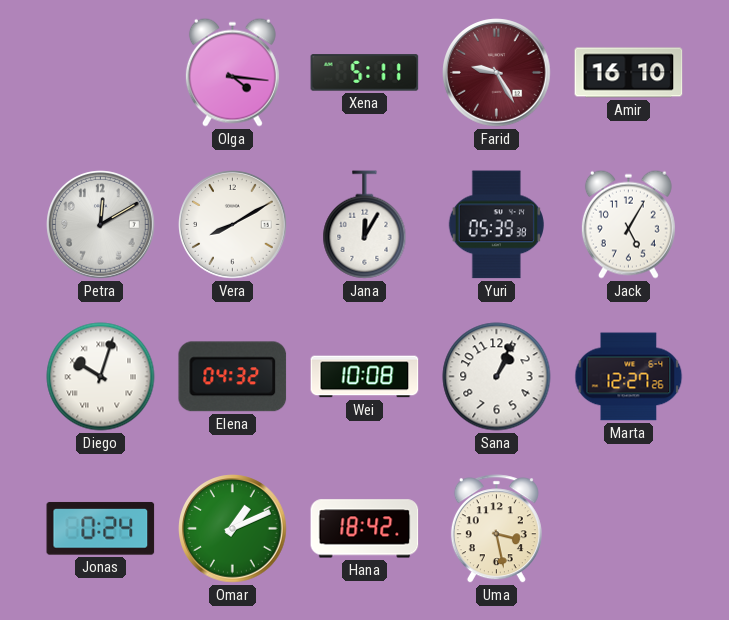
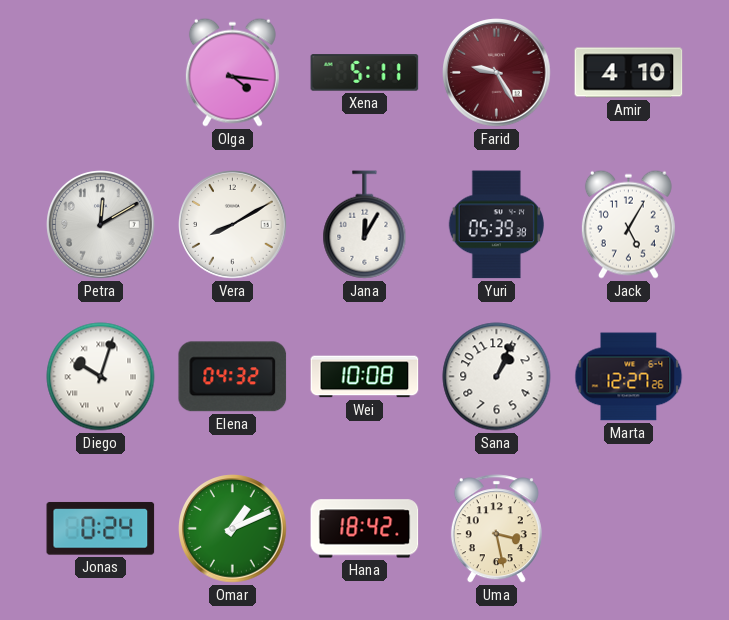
Amir: 16:10 -> 4:10
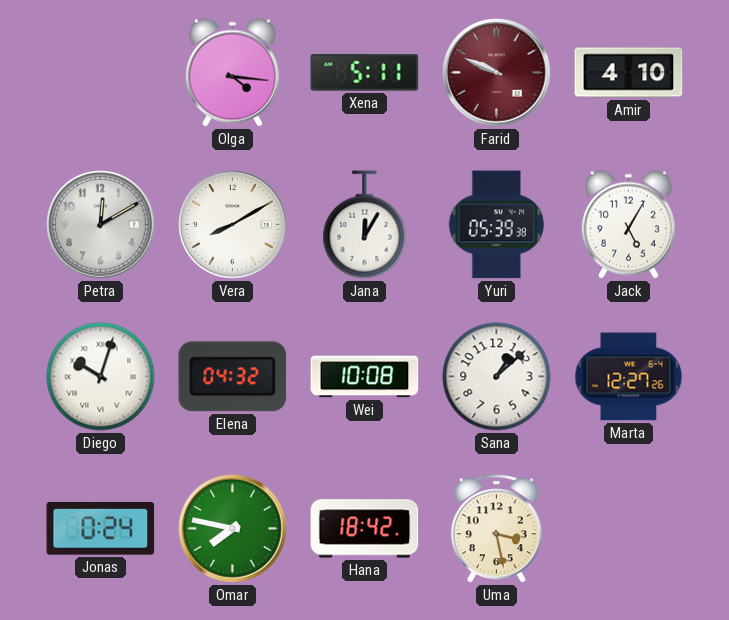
Farid: 9:25 -> 9:49
Sana: 1:04 -> 1:08
Omar: 1:11 -> 7:47
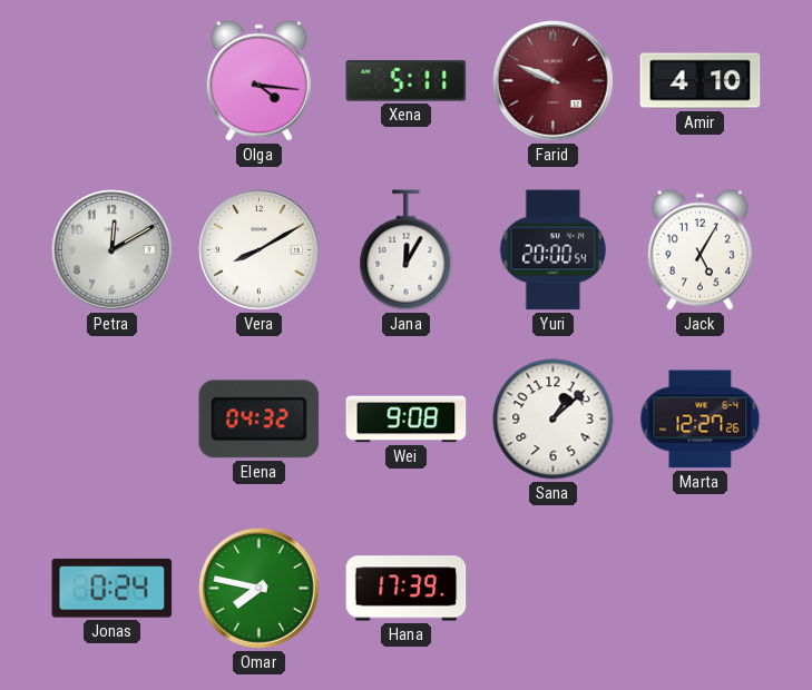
Yuri: 05:39 -> 20:00
Diego: 10:03 -> none
Wei: 10:08 -> 9:08
Hana: 18:42 -> 17:39
Uma: 3:28 -> none
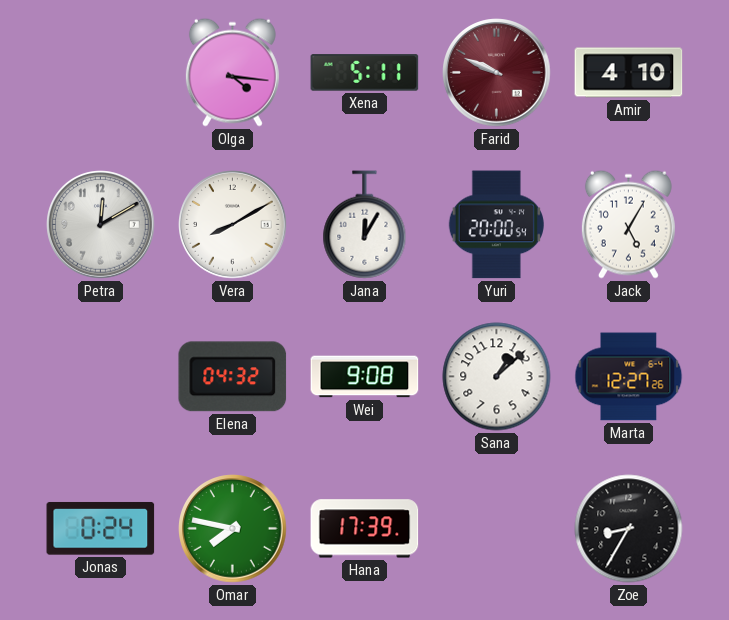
Zoe: none -> 8:35
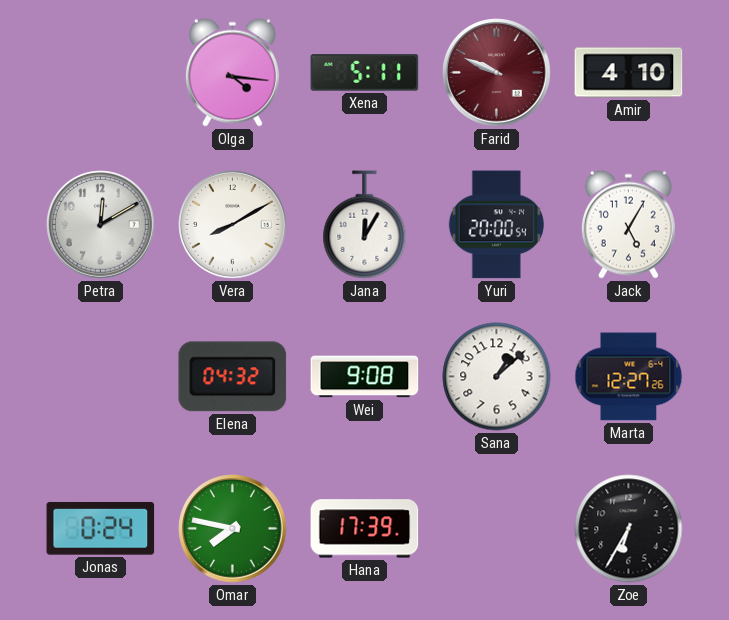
Zoe: 8:35 -> 6:35
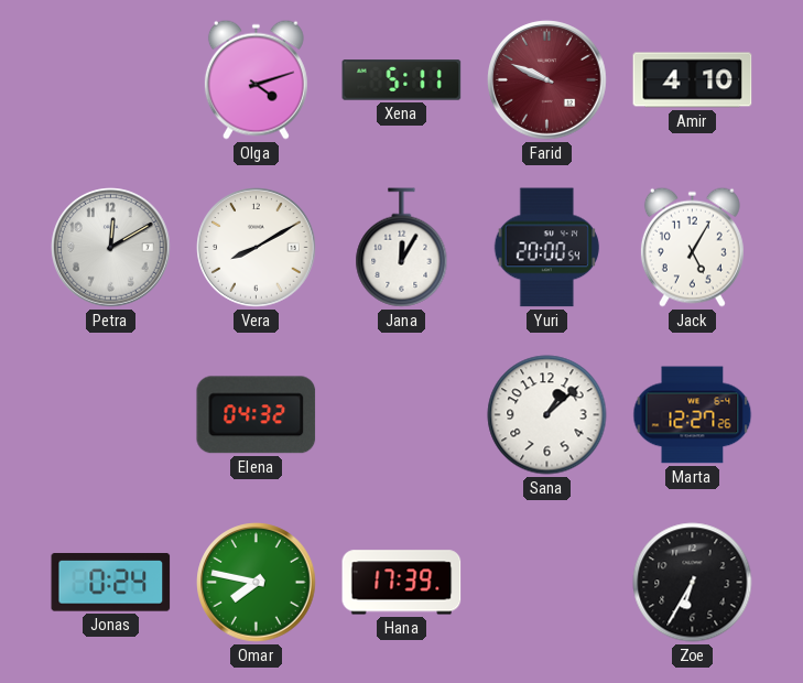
Olga: 4:16 -> 4:12
Wei: 9:08 -> none
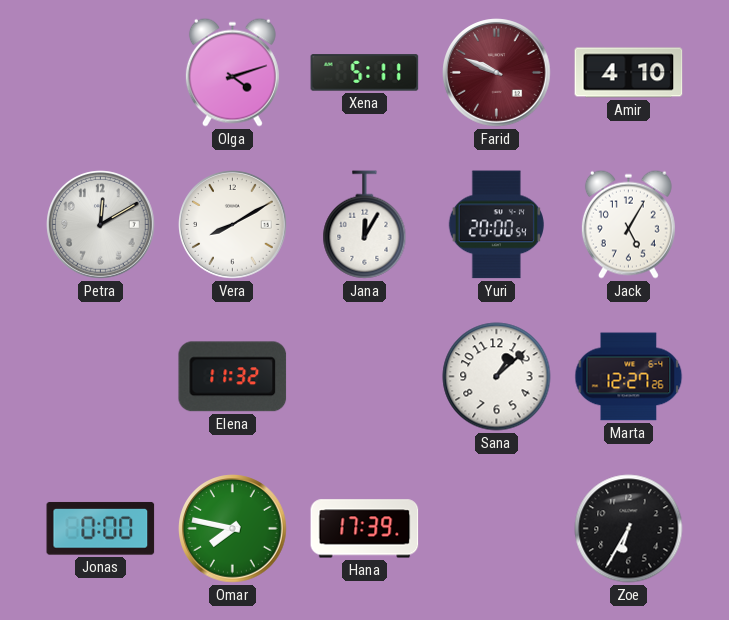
Elena: 04:32 -> 11:32
Jonas: 0:24 -> 0:00
